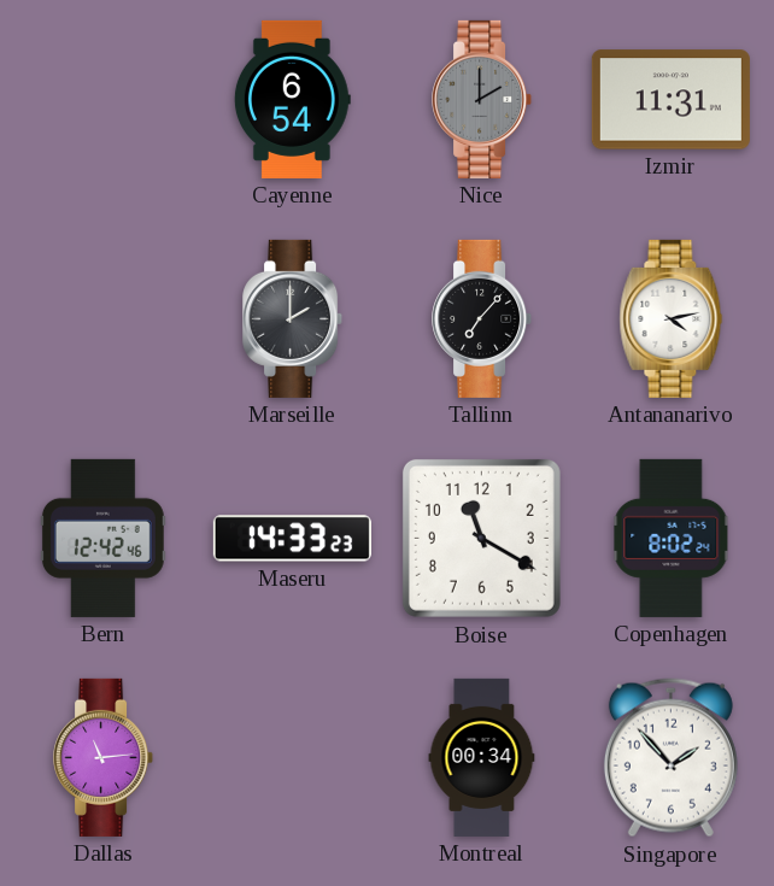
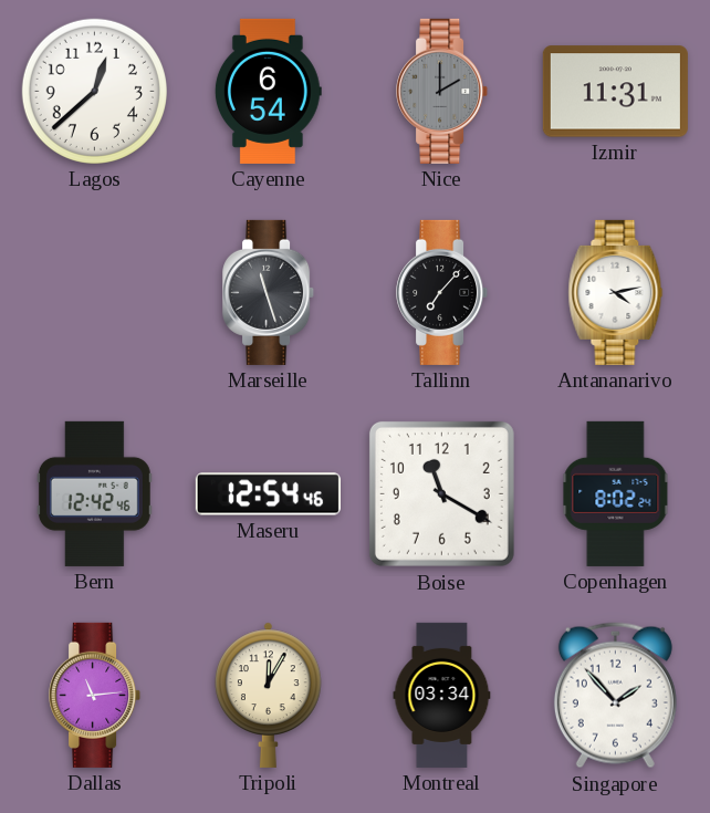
Lagos: none -> 12:38
Marseille: 2:00 -> 11:27
Maseru: 14:33 -> 12:54
Tripoli: none -> 12:05
Montreal: 00:34 -> 03:34
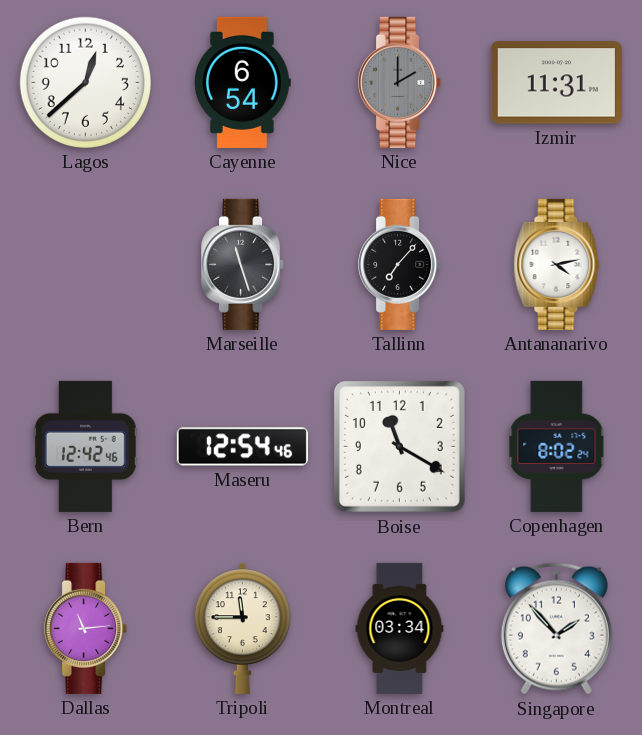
Tripoli: 12:05 -> 11:45
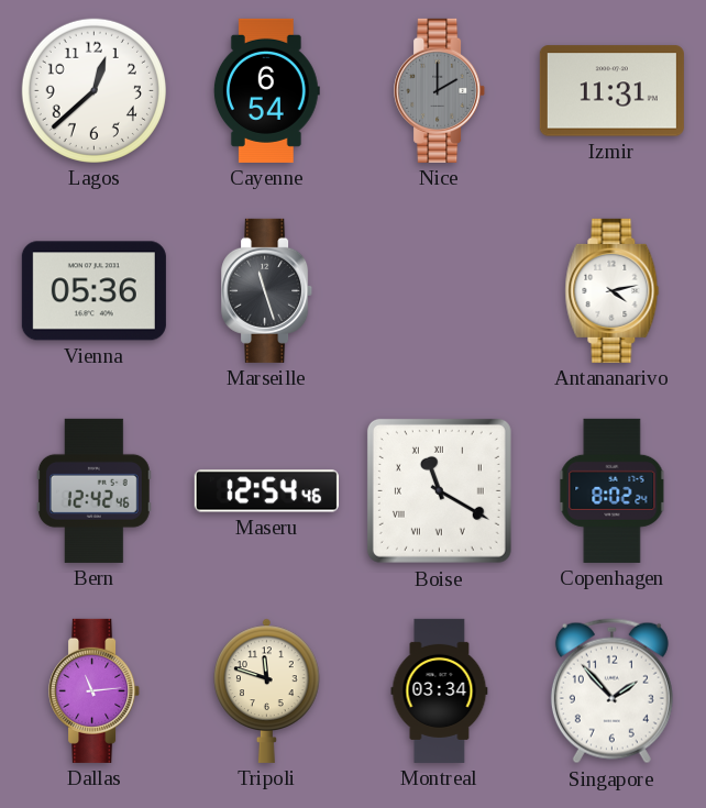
Vienna: none -> 05:36
Tallinn: 7:07 -> none
Boise numerals: Arabic -> Roman
Tripoli: 11:45 -> 11:48
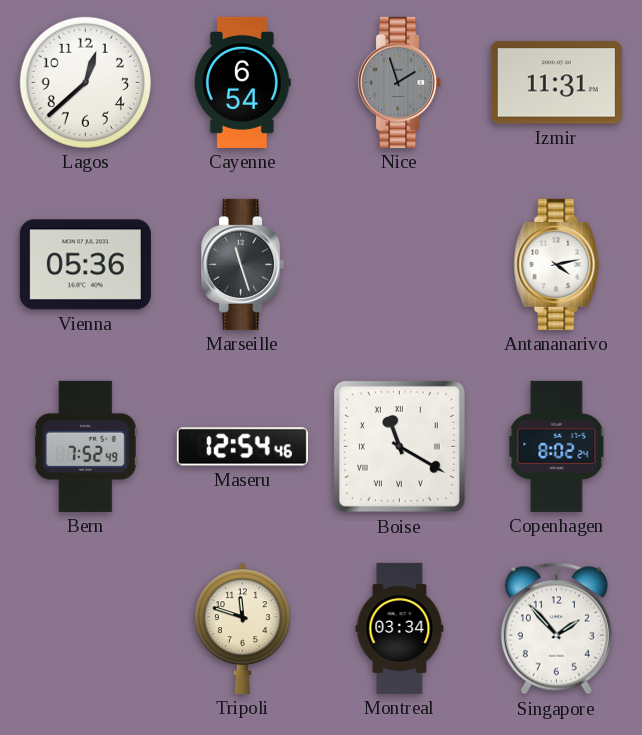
Nice: 2:00 -> 1:57
Bern: 12:42 -> 7:52
Dallas: 11:14 -> none
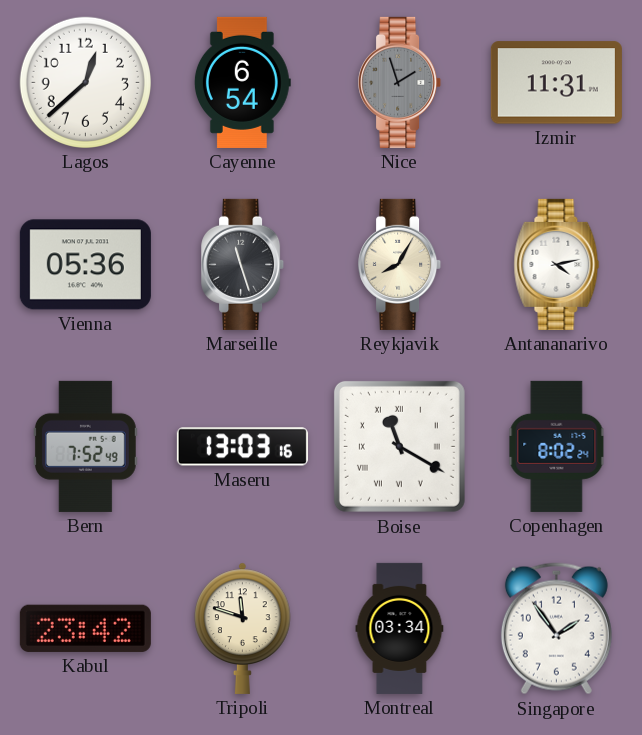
Reykjavik: none -> 8:05
Maseru: 12:54 -> 13:03
Kabul: none -> 23:42
Singapore: 1:53 -> 1:54
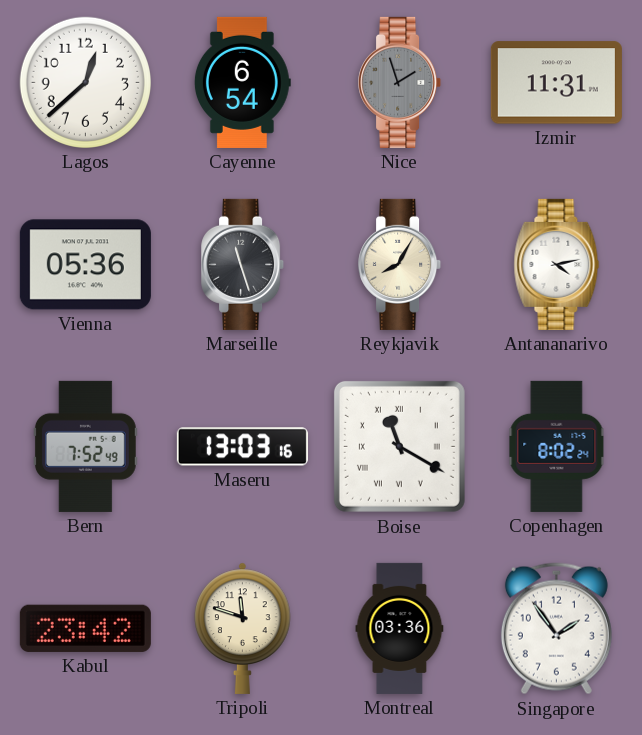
Montreal: 03:34 -> 03:36
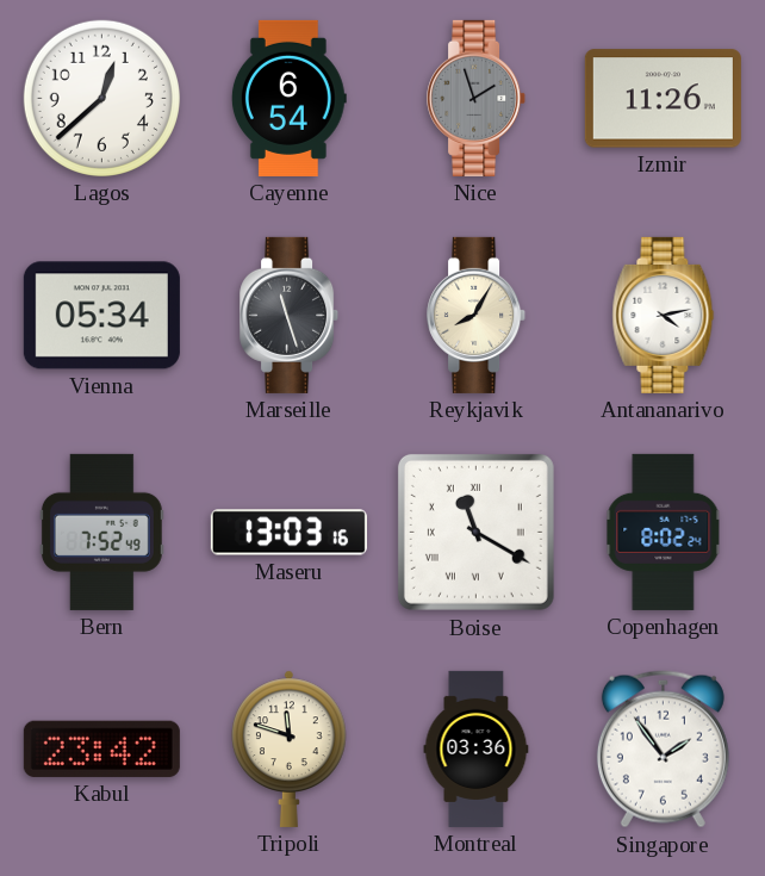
Izmir: 11:31 -> 11:26
Vienna: 05:36 -> 05:34
